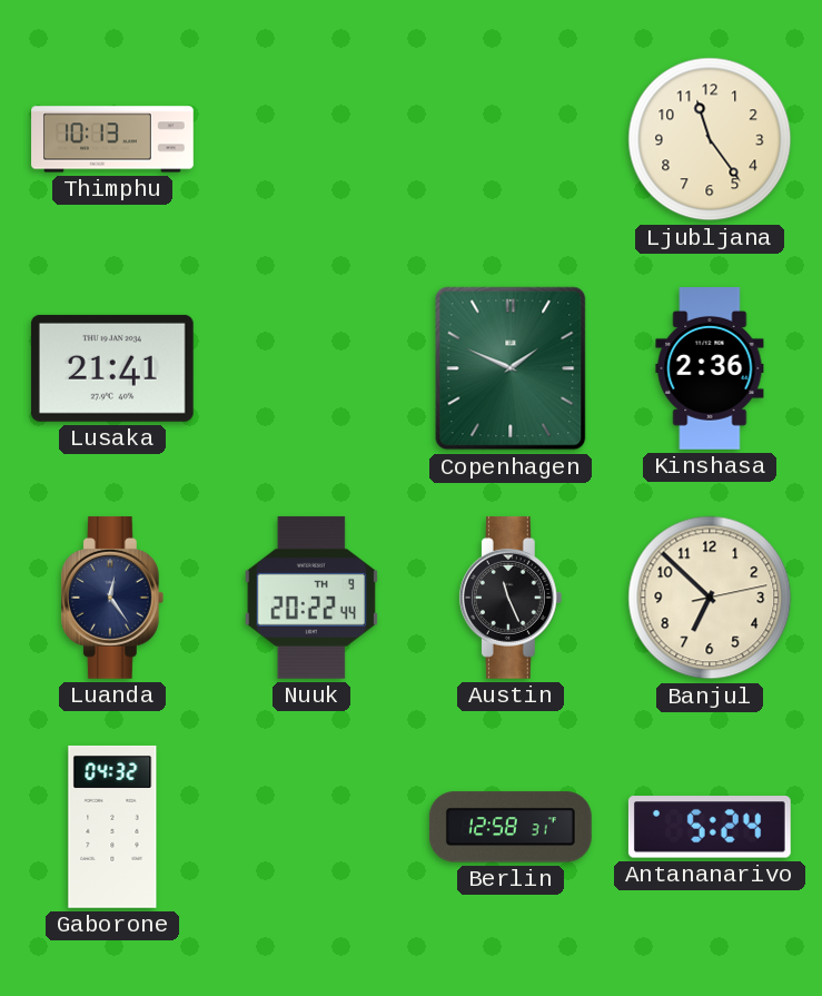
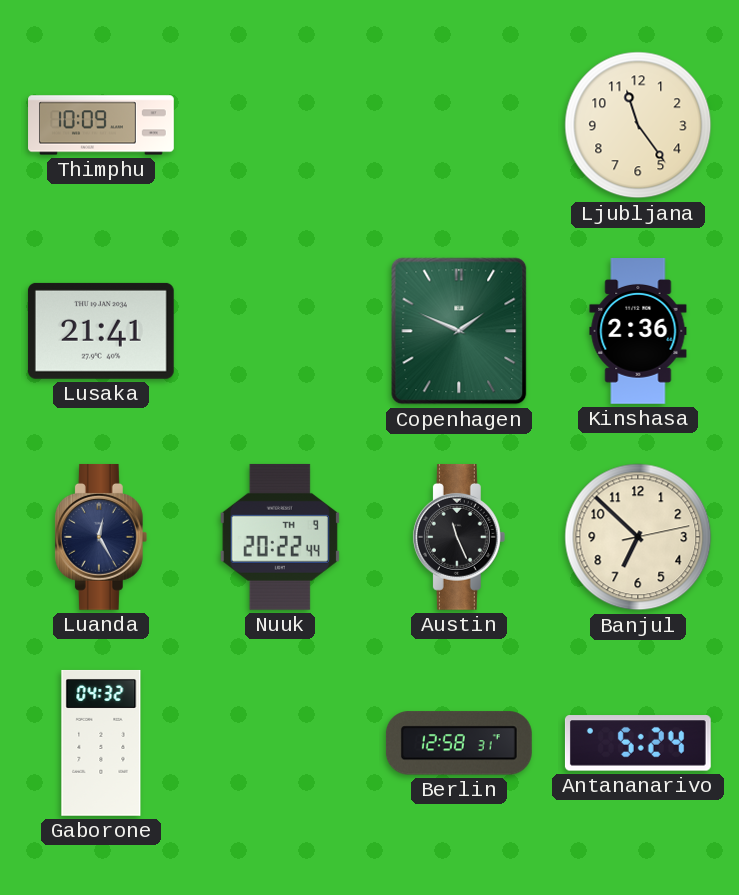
Thimphu: 10:13 -> 10:09
Luanda: 12:24 -> 12:25
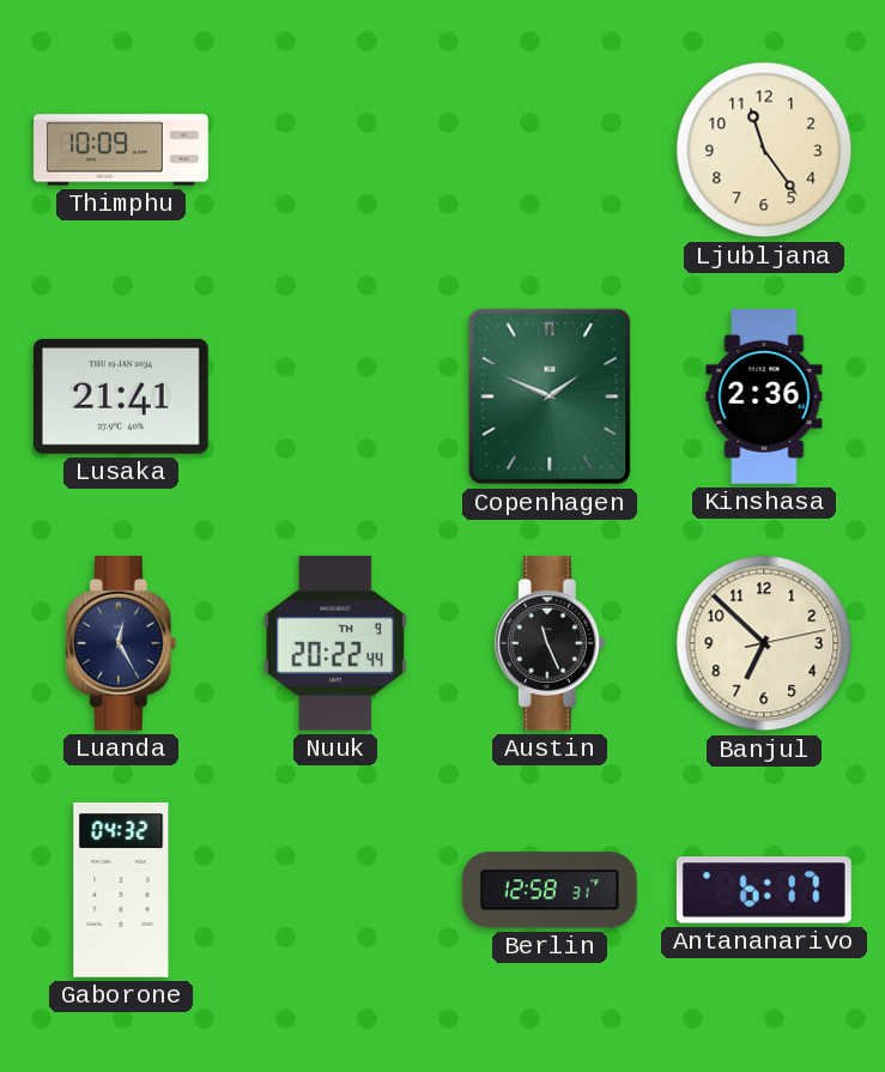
Antananarivo: 5:24 -> 6:17
